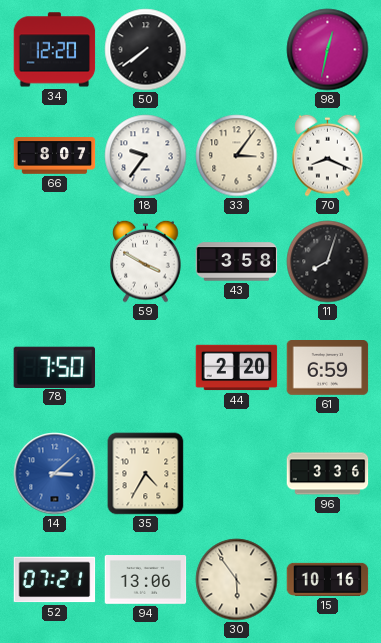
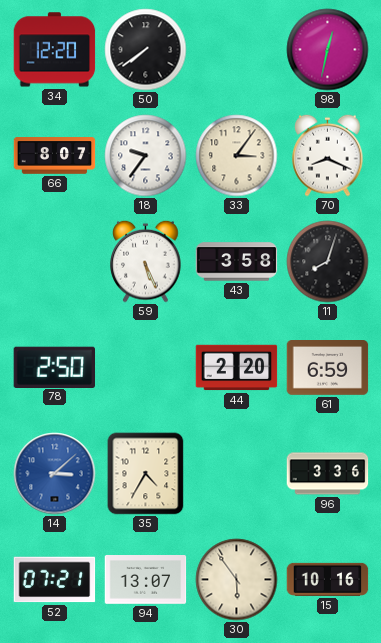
59: 3:50 -> 5:26
78: 7:50 -> 2:50
94: 13:06 -> 13:07
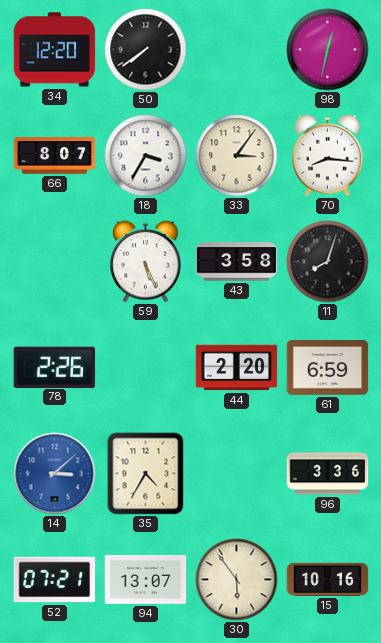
18: 9:36 -> 3:35
70: 8:19 -> 8:16
78: 2:50 -> 2:26
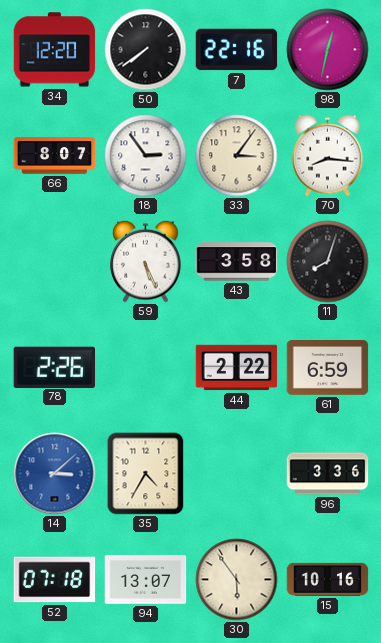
7: none -> 22:16
18: 3:35 -> 2:54
44: 2:20 -> 2:22
52: 07:21 -> 07:18
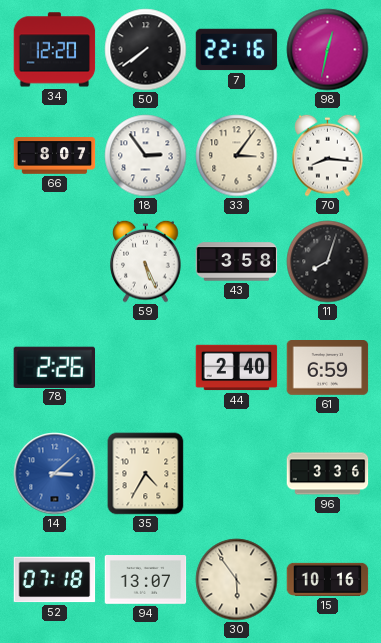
44: 2:22 -> 2:40
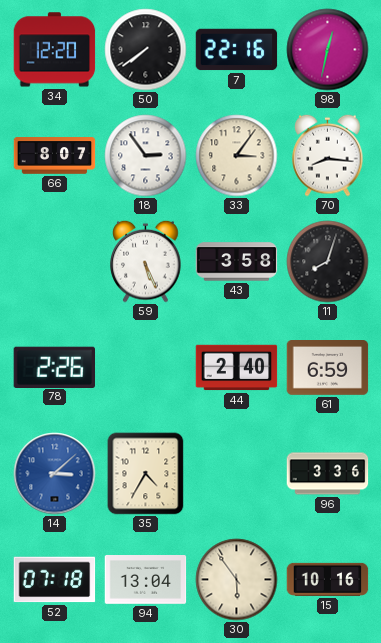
94: 13:07 -> 13:04
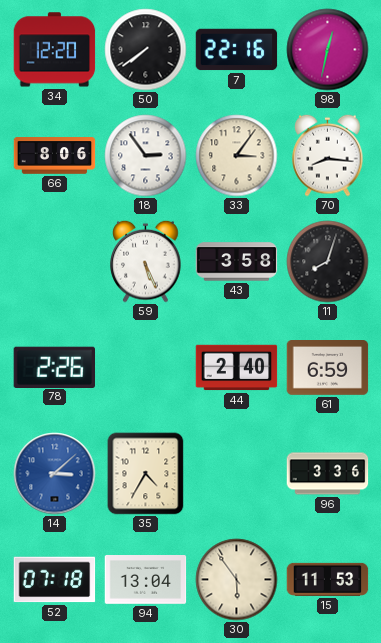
66: 8:07 -> 8:06
15: 10:16 -> 11:53
